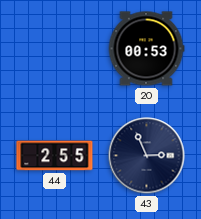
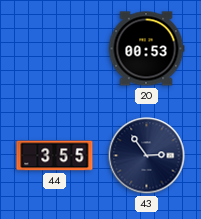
44: 2:55 -> 3:55
43: 2:56 -> 2:54
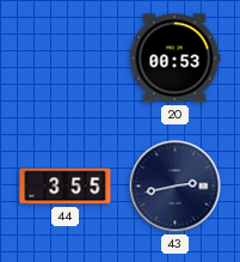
43: 2:54 -> 2:43
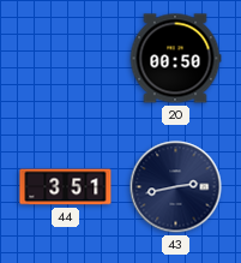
20: 00:53 -> 00:50
44: 3:55 -> 3:51
